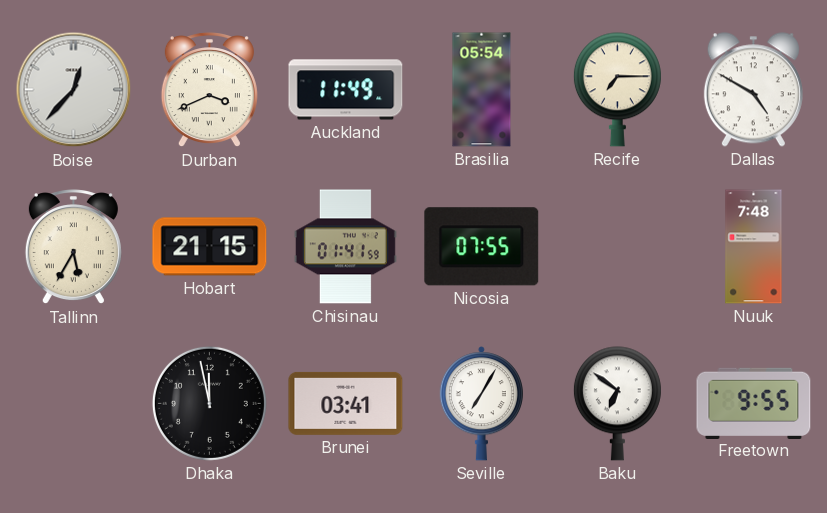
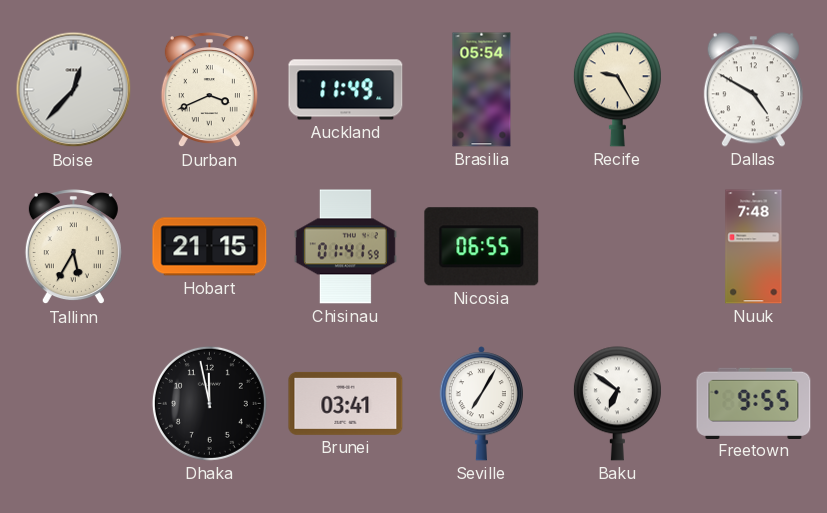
Recife: 7:15 -> 9:25
Nicosia: 07:55 -> 06:55
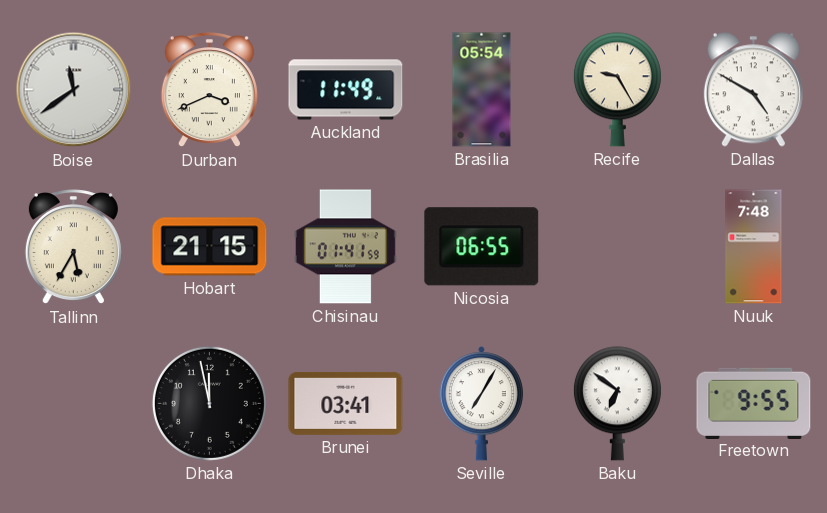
Boise: 12:37 -> 11:39
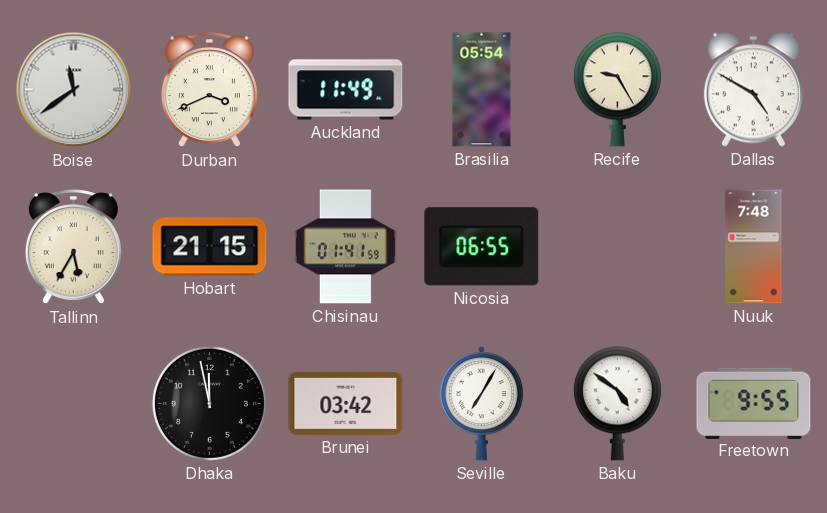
Brunei: 03:41 -> 03:42
Baku: 6:51 -> 4:51
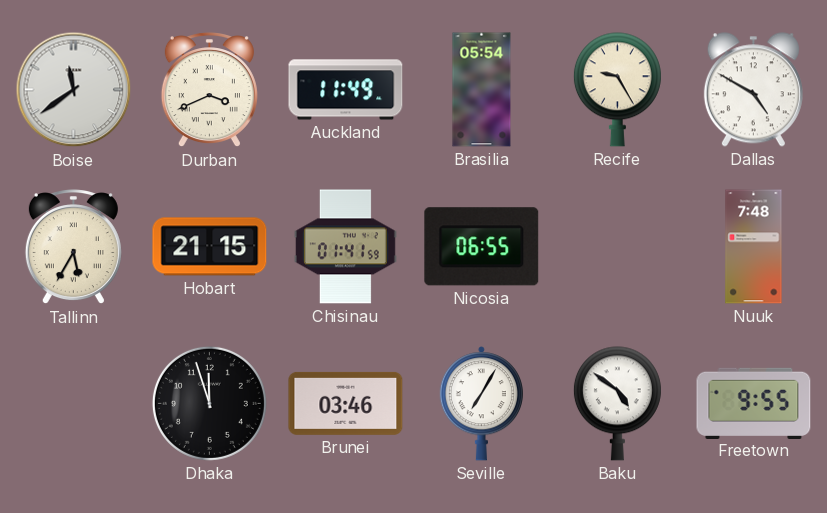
Dhaka: 11:58 -> 11:57
Brunei: 03:42 -> 03:46
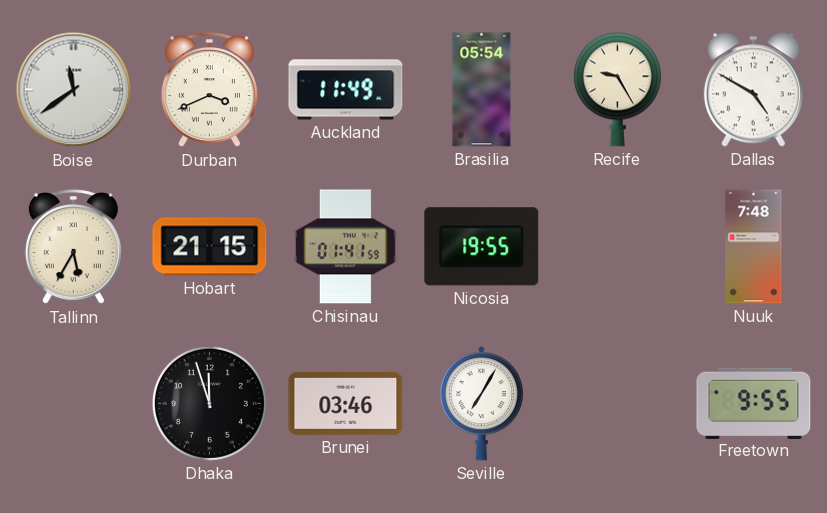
Nicosia: 06:55 -> 19:55
Baku: 4:51 -> none
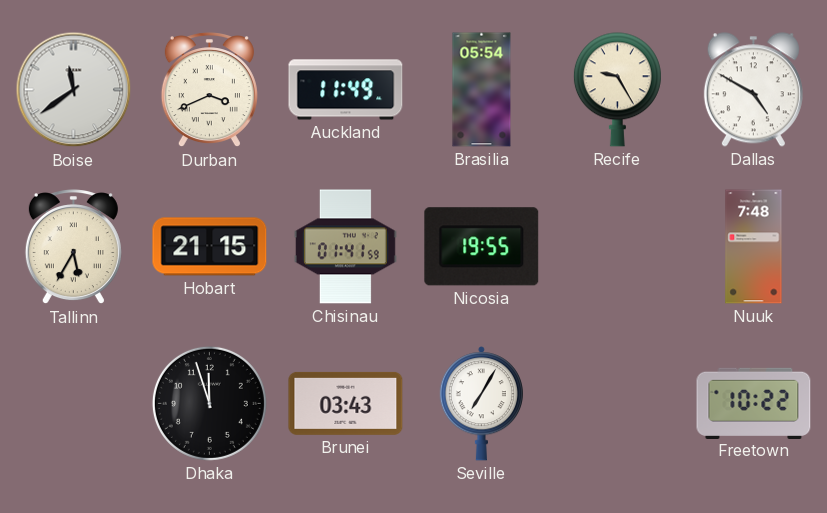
Brunei: 03:46 -> 03:43
Freetown: 9:55 -> 10:22
